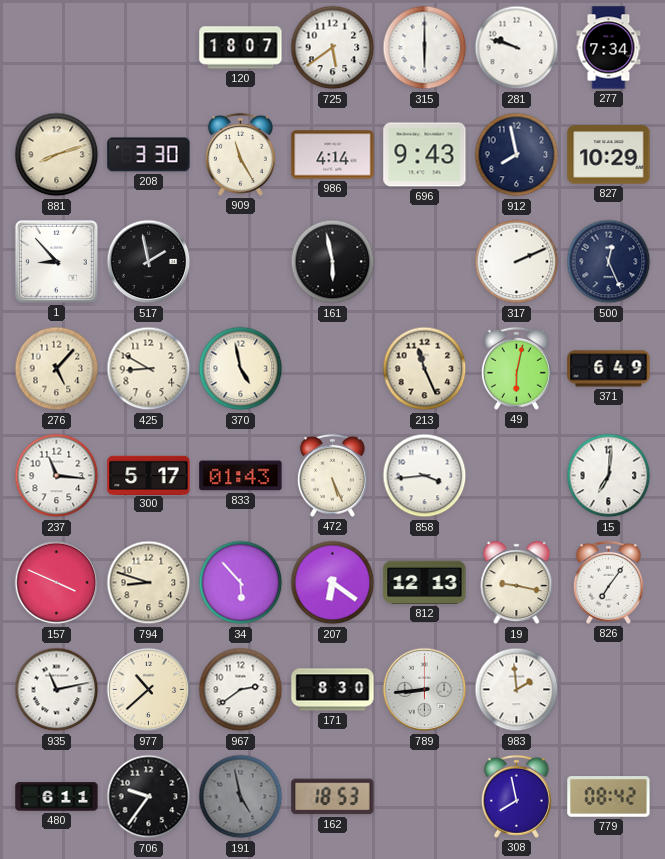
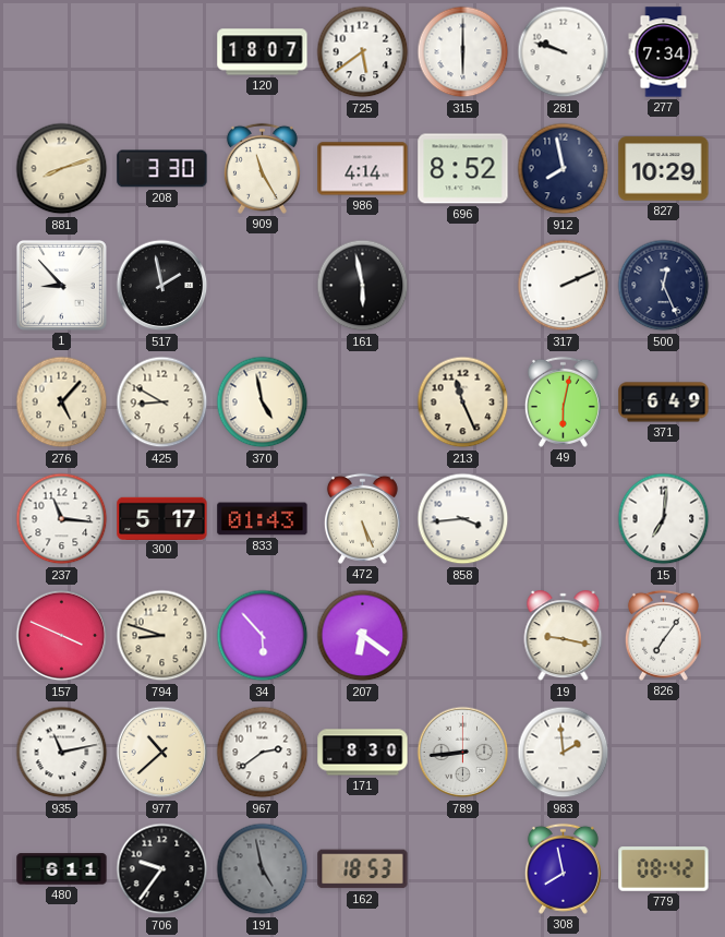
696: 9:43 -> 8:52
812: 12:13 -> none
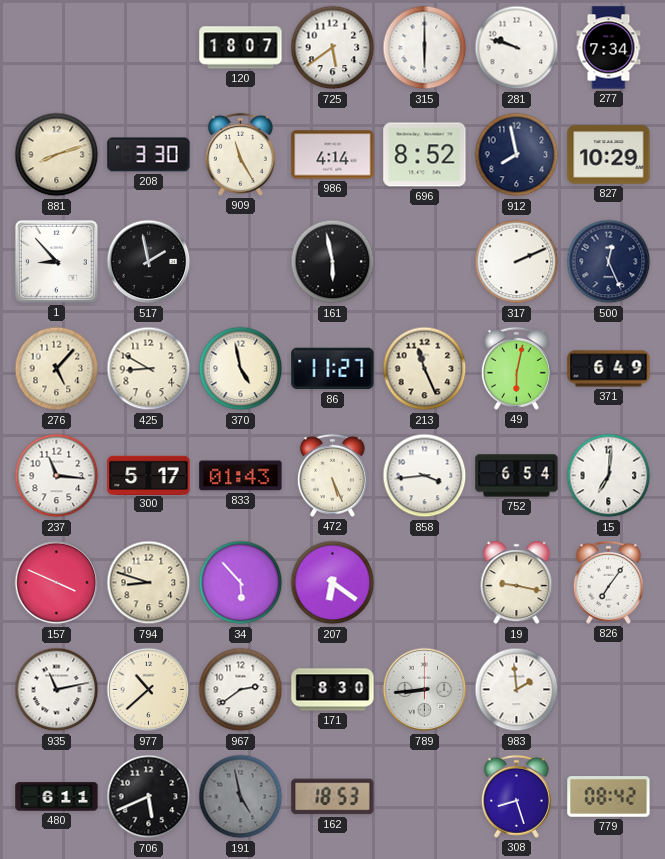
86: none -> 11:27
752: none -> 6:54
706: 9:36 -> 5:41
308: 7:58 -> 8:27
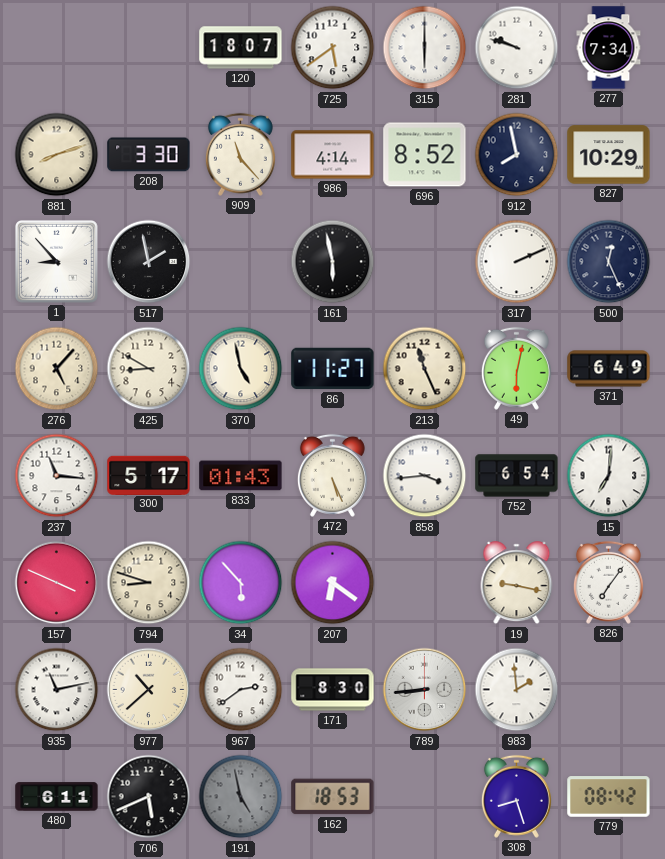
909: 11:25 -> 11:23
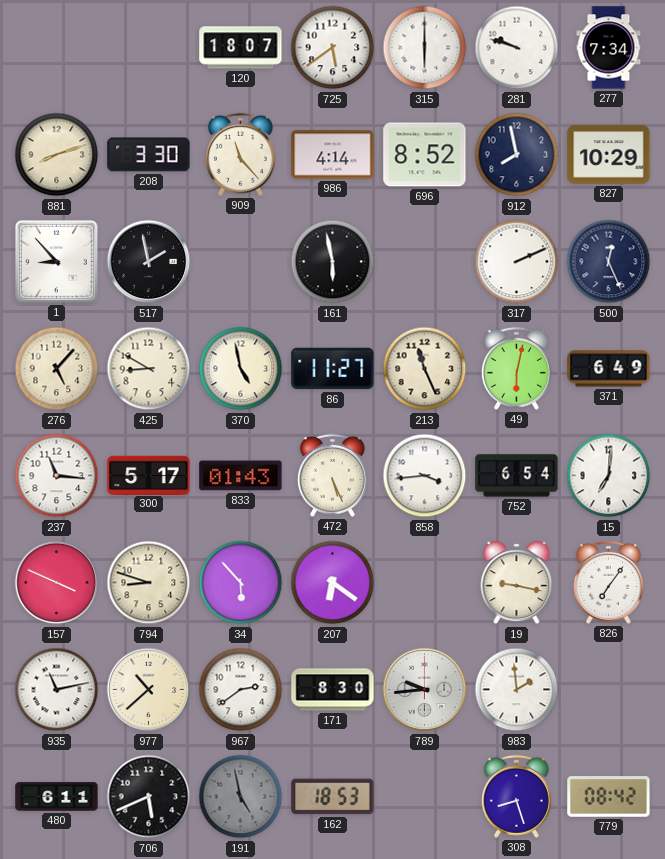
789: 8:44 -> 9:44
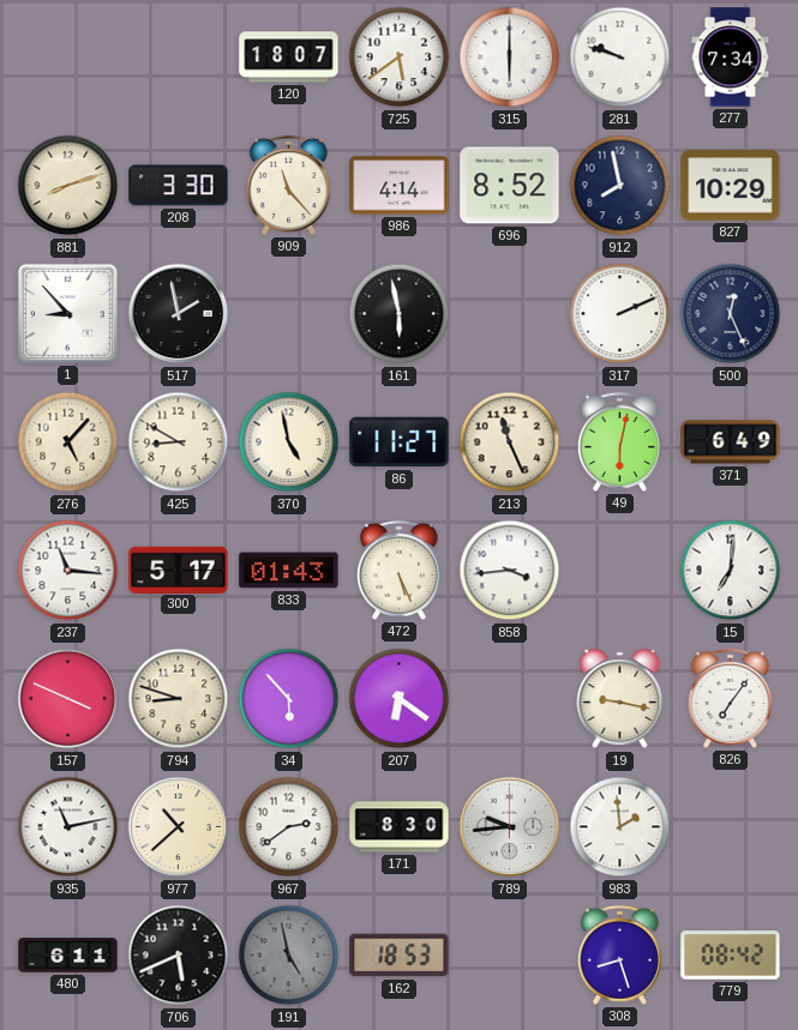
752: 6:54 -> none
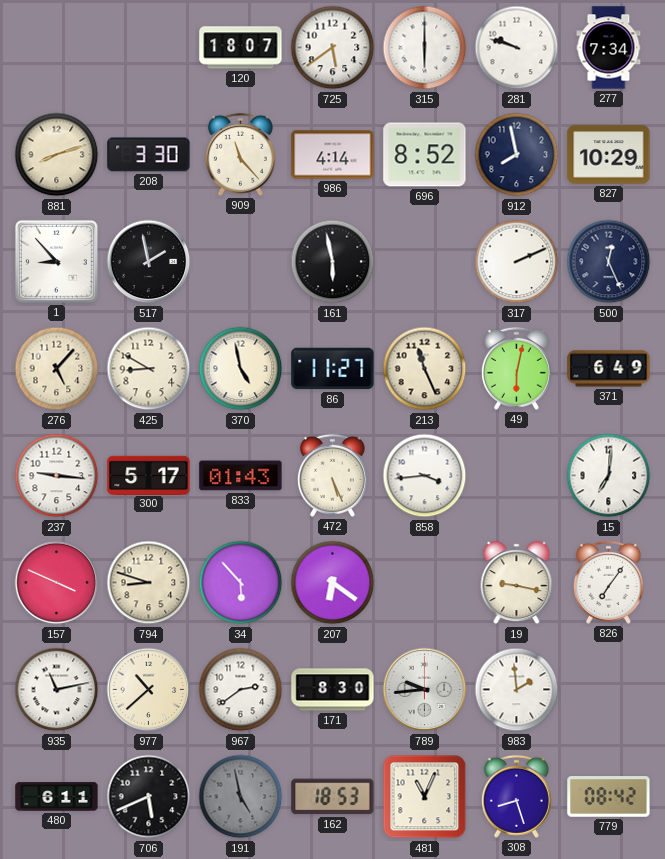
237: 11:16 -> 9:16
481: none -> 11:04
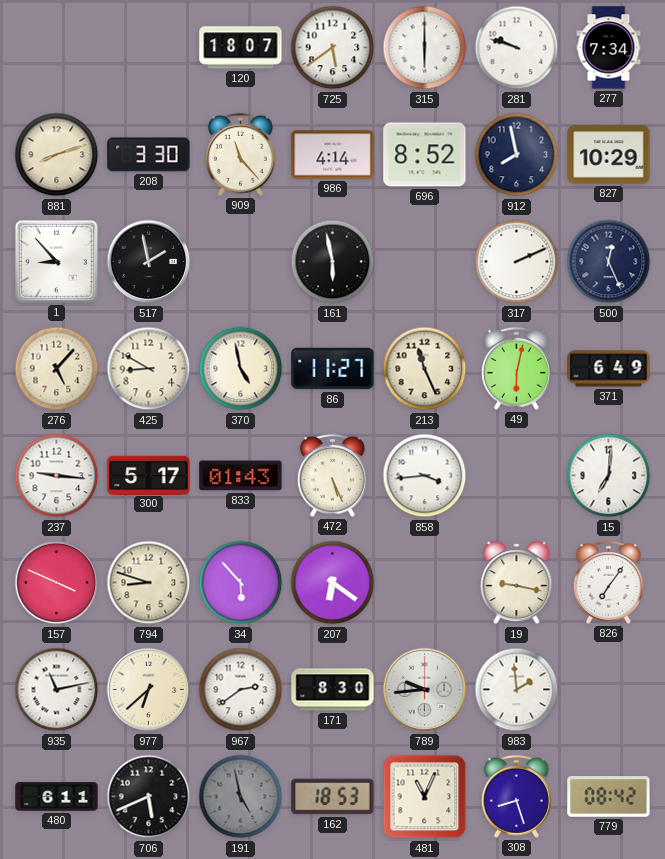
977: 10:38 -> 6:38
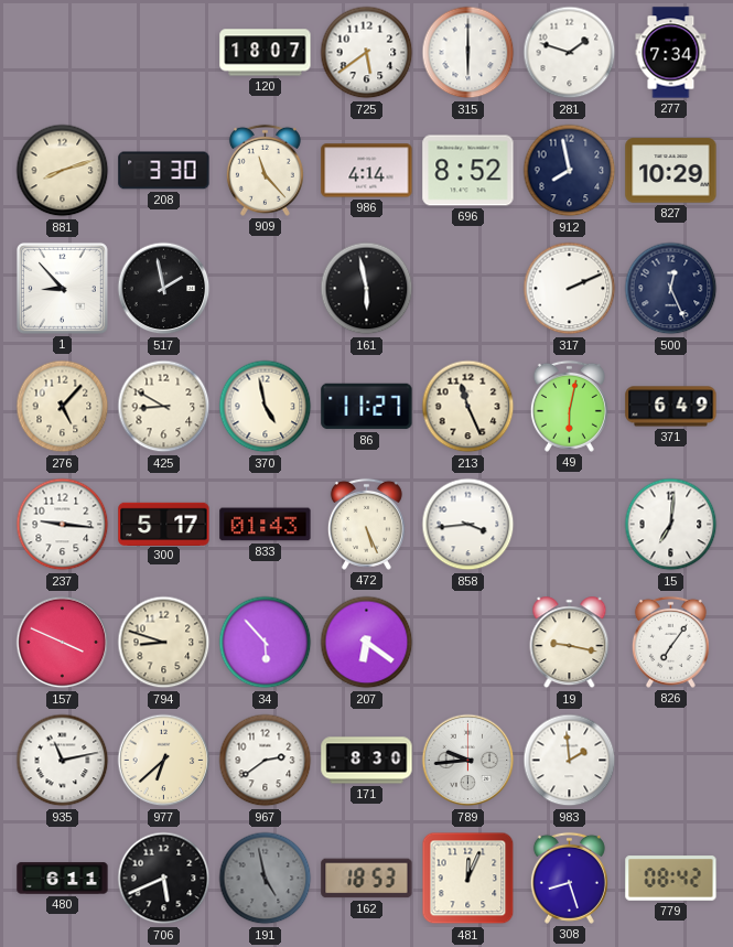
281: 9:48 -> 1:48
481: 11:04 -> 12:04
